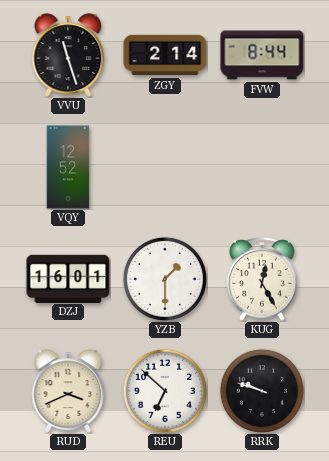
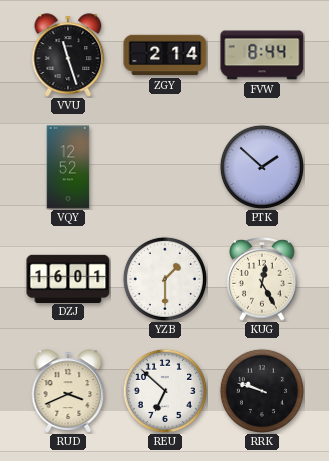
PTK: none -> 1:52
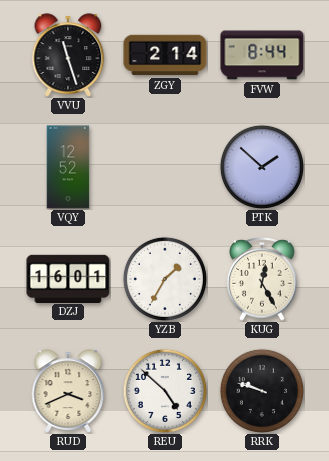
YZB: 1:30 -> 1:35
REU: 6:52 -> 4:52
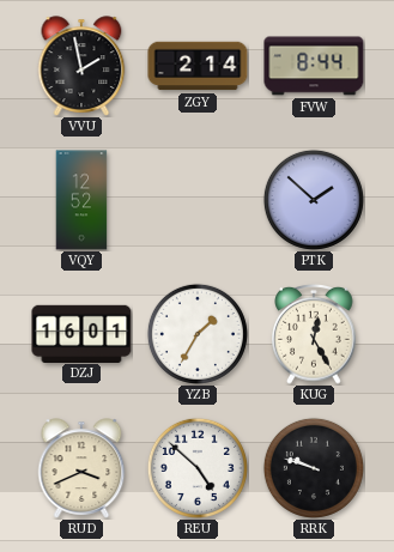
VVU: 11:27 -> 1:58
